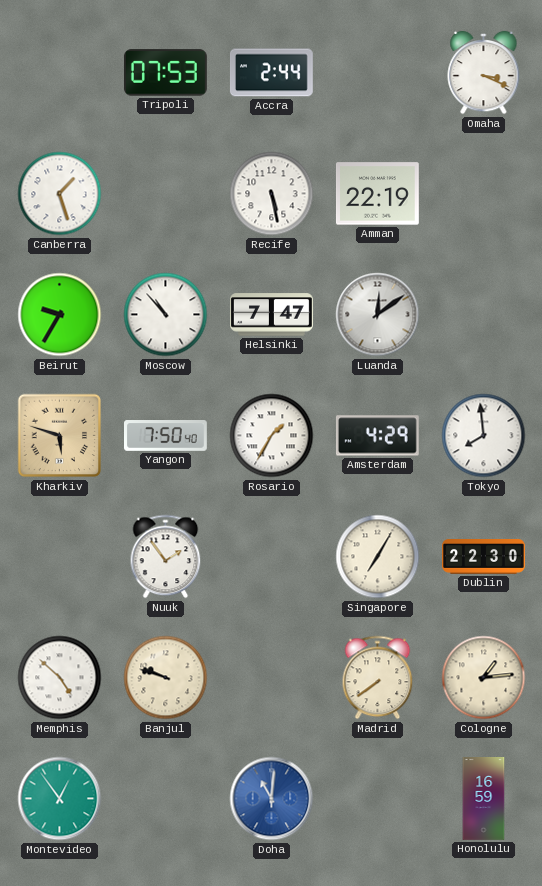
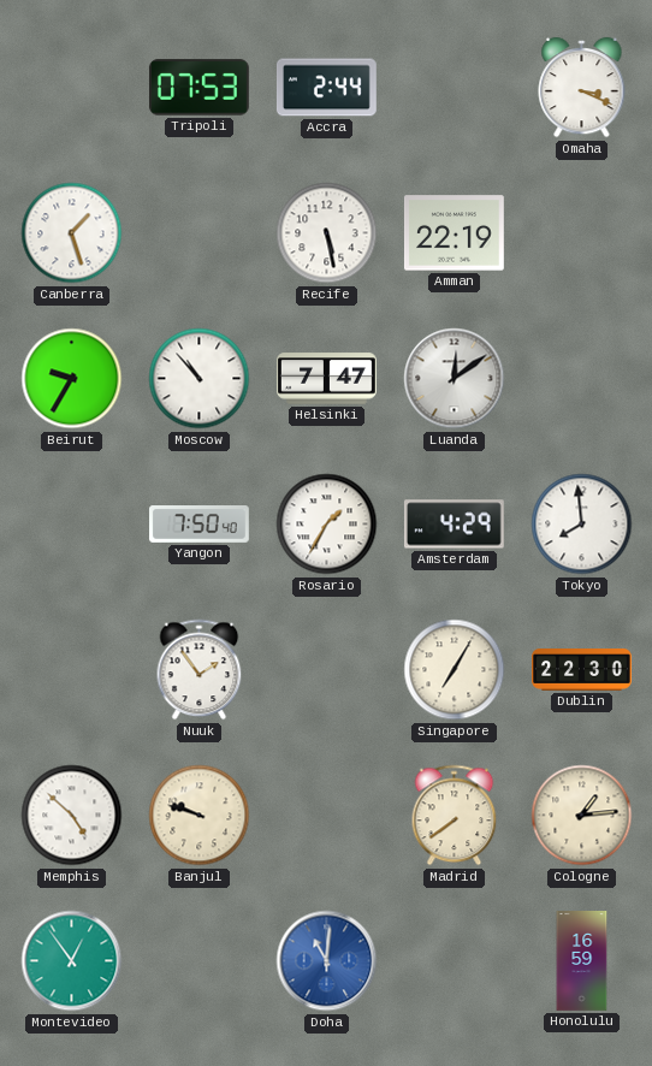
Kharkiv: 5:48 -> none
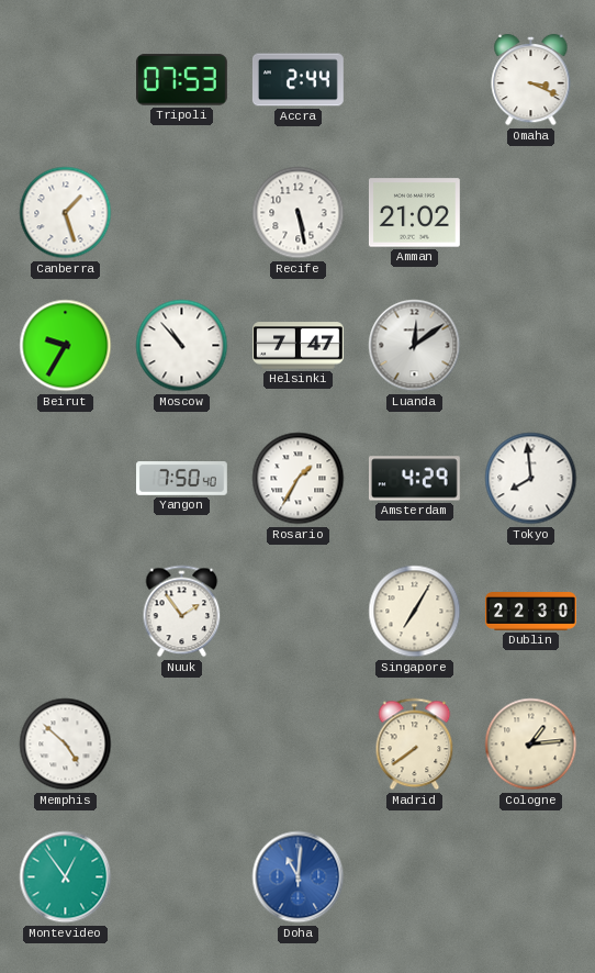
Amman: 22:19 -> 21:02
Banjul: 9:48 -> none
Honolulu: 16:59 -> none
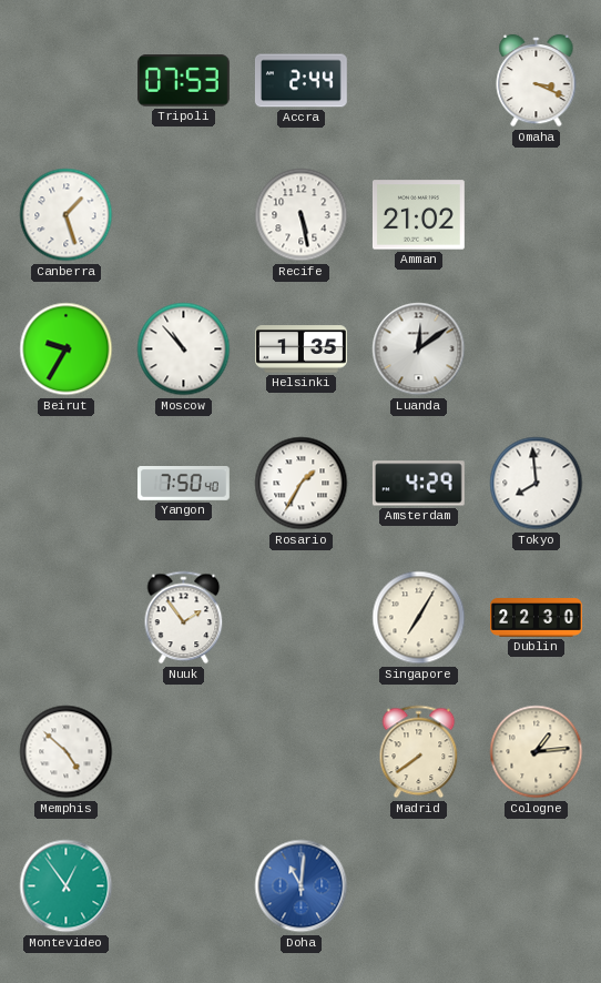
Helsinki: 7:47 -> 1:35
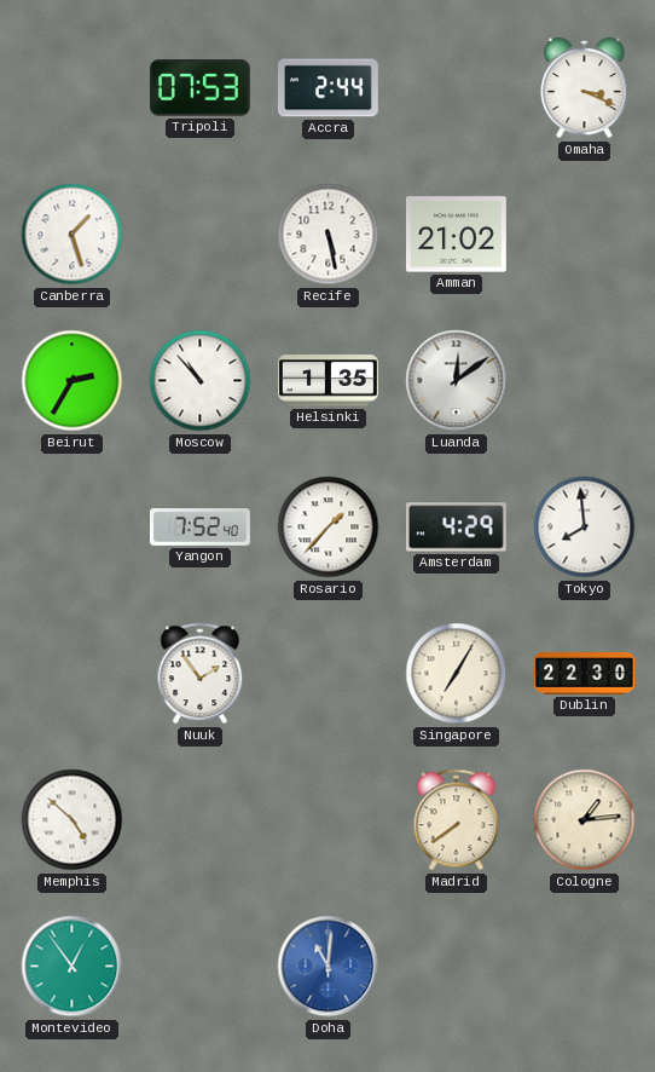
Beirut: 9:35 -> 2:35
Yangon: 7:50 -> 7:52
Rosario: 1:35 -> 1:37
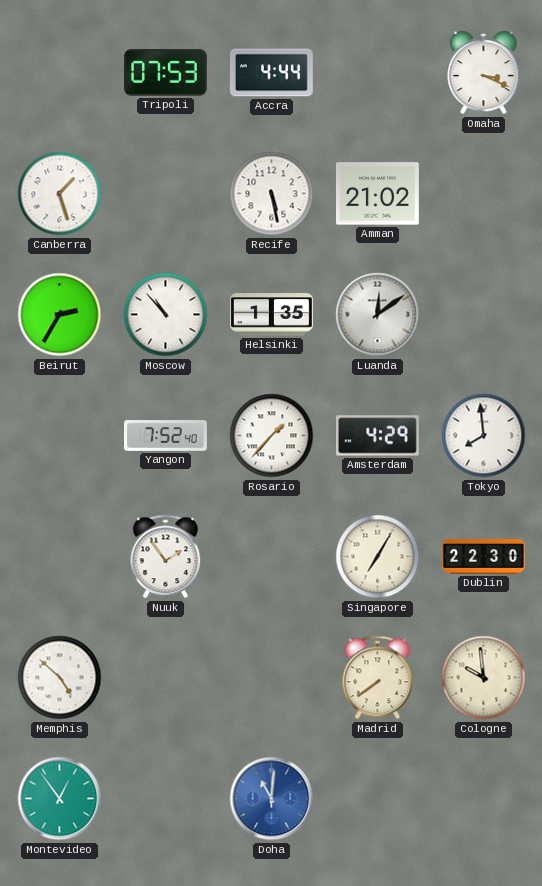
Accra: 2:44 -> 4:44
Cologne: 1:14 -> 9:59
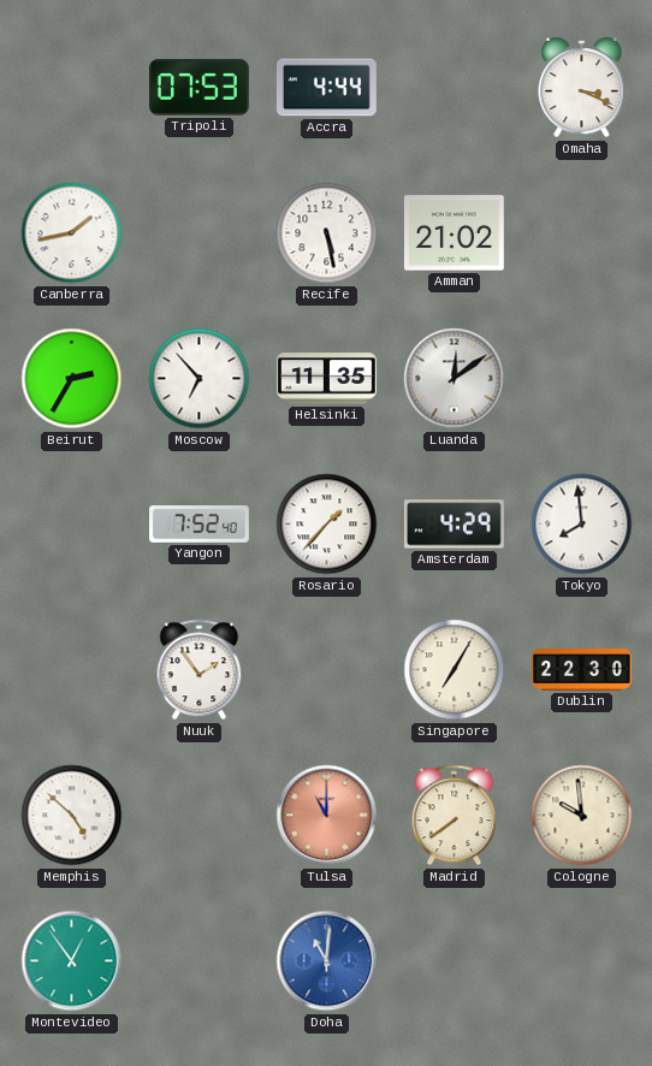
Canberra: 1:27 -> 1:43
Moscow: 10:53 -> 6:53
Helsinki: 1:35 -> 11:35
Tulsa: none -> 11:00
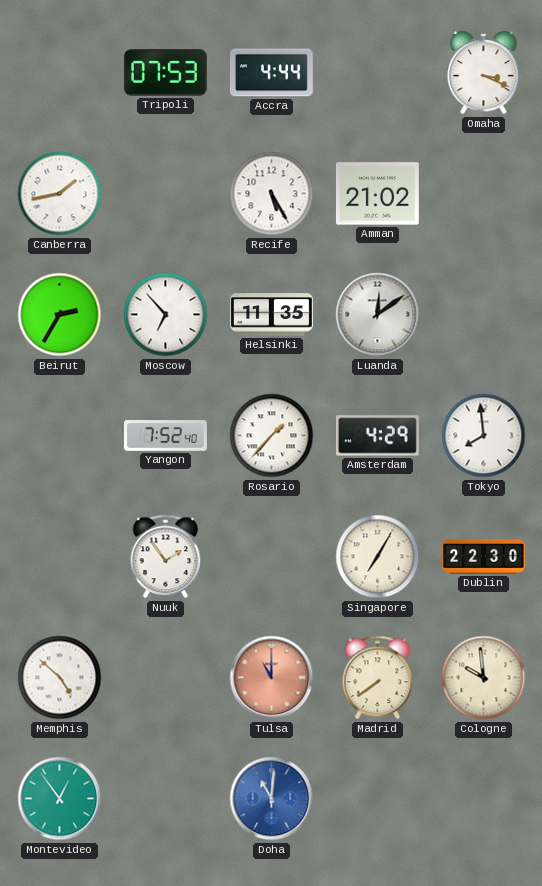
Recife: 5:28 -> 5:25
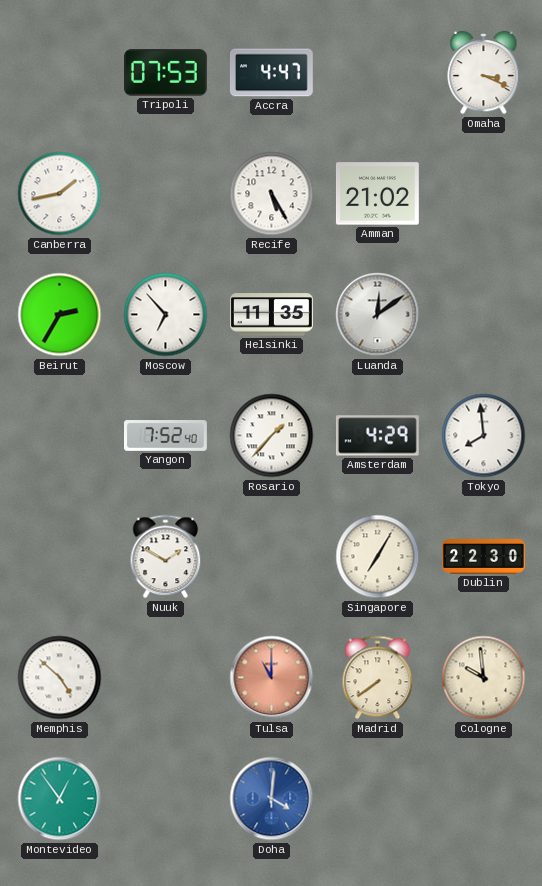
Accra: 4:44 -> 4:47
Nuuk: 1:54 -> 1:50
Doha: 11:01 -> 4:01
